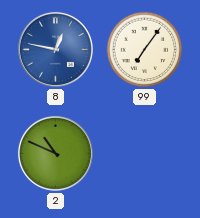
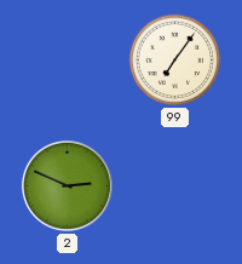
8: 12:47 -> none
2: 10:49 -> 2:49
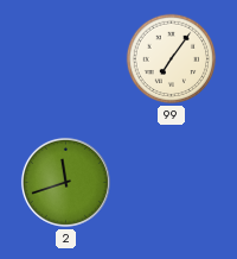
2: 2:49 -> 11:42
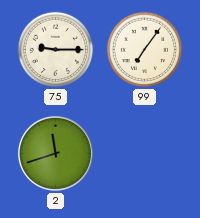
75: none -> 9:15
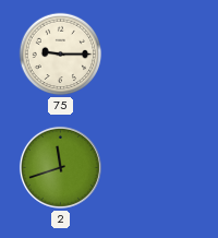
99: 7:06 -> none
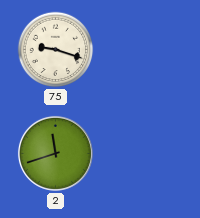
75: 9:15 -> 9:18
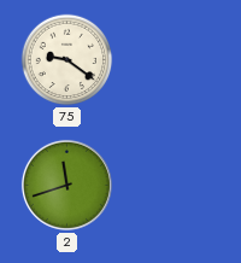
75: 9:18 -> 9:21
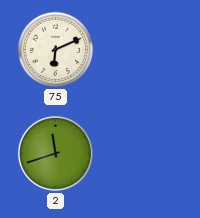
75: 9:21 -> 6:11
